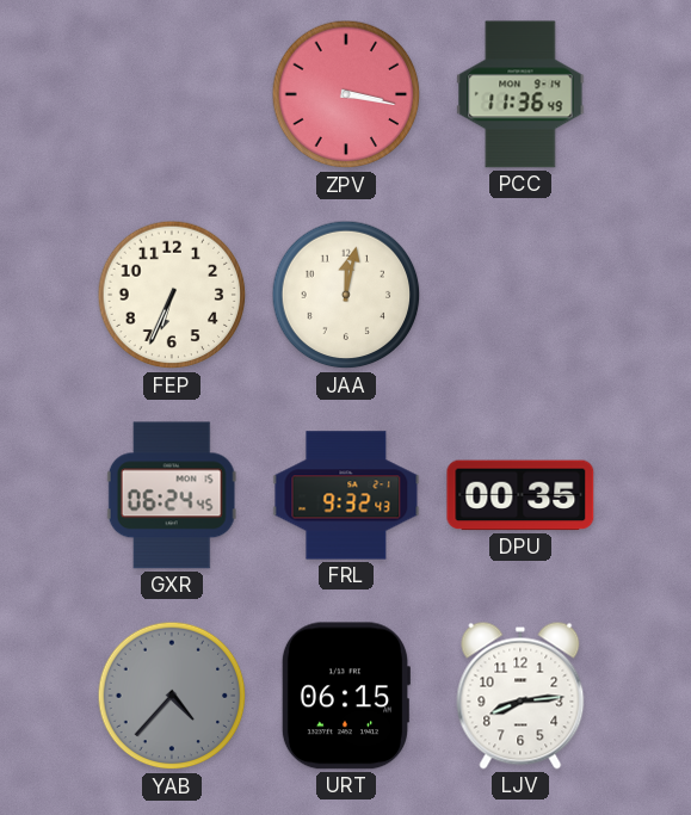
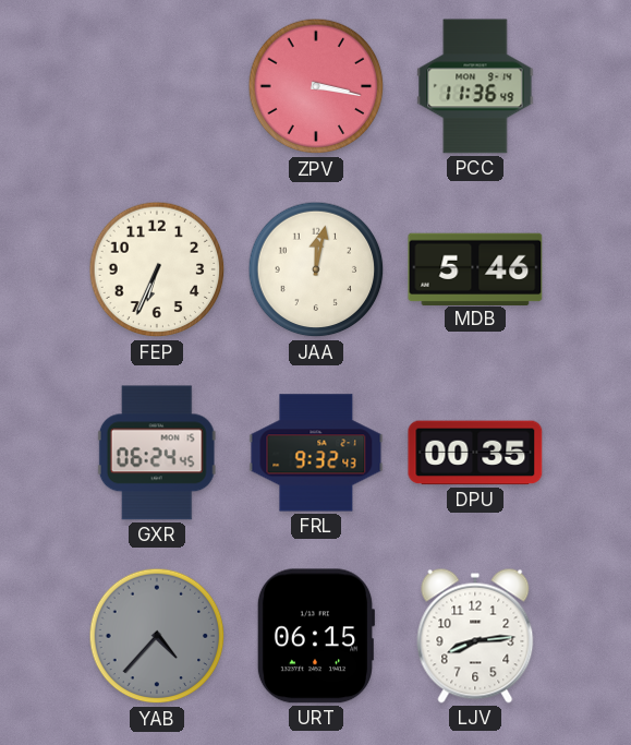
MDB: none -> 5:46
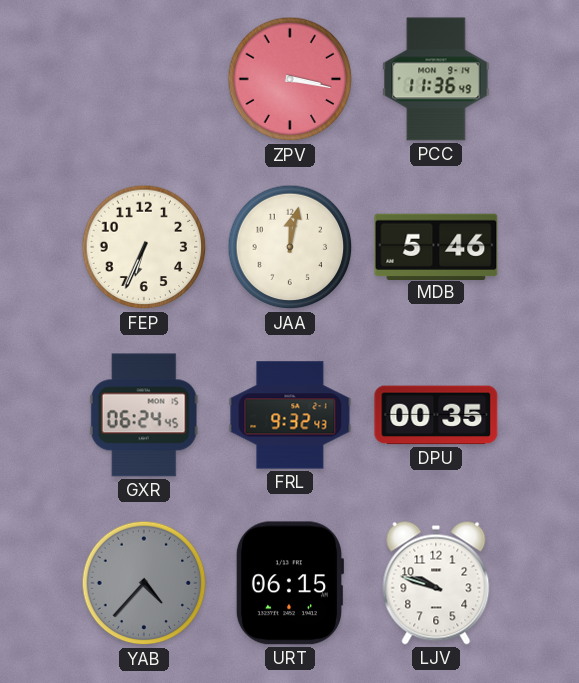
LJV: 8:14 -> 9:48
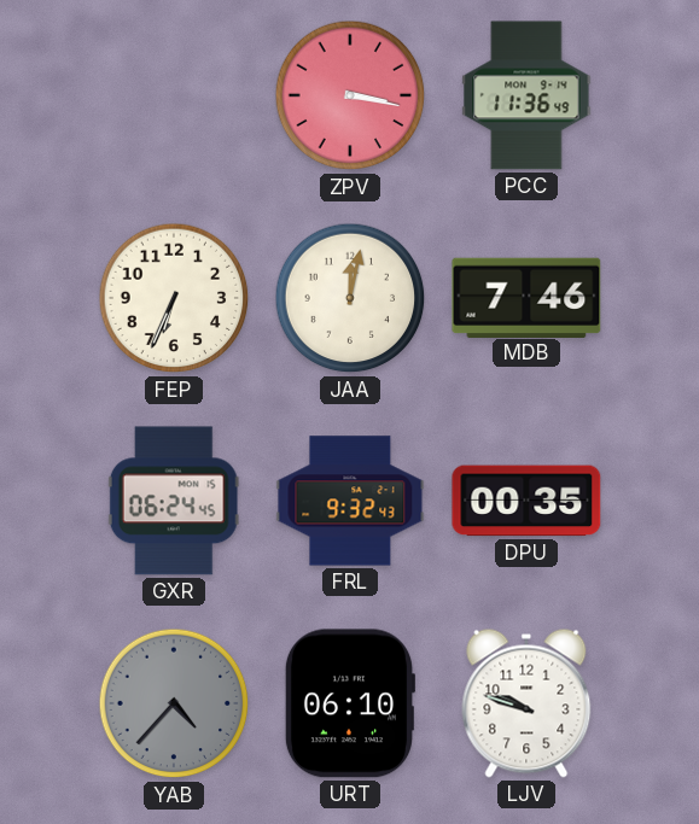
MDB: 5:46 -> 7:46
URT: 06:15 -> 06:10
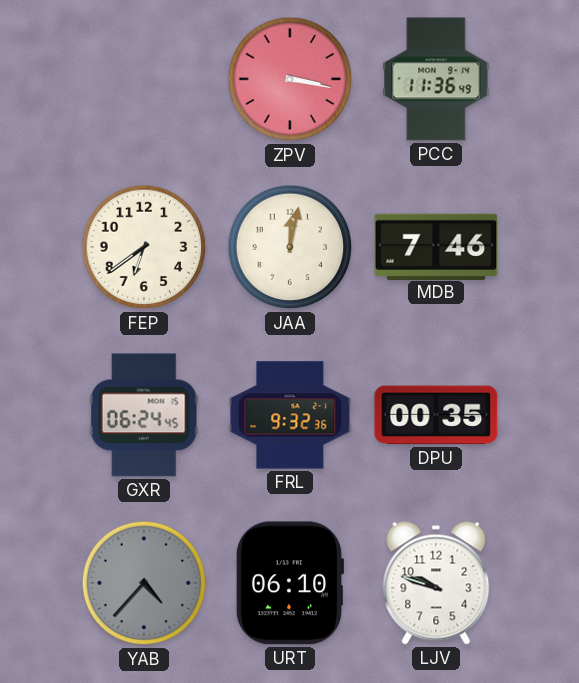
FEP: 6:34 -> 6:39
FRL: 9:32:43 -> 9:32:36
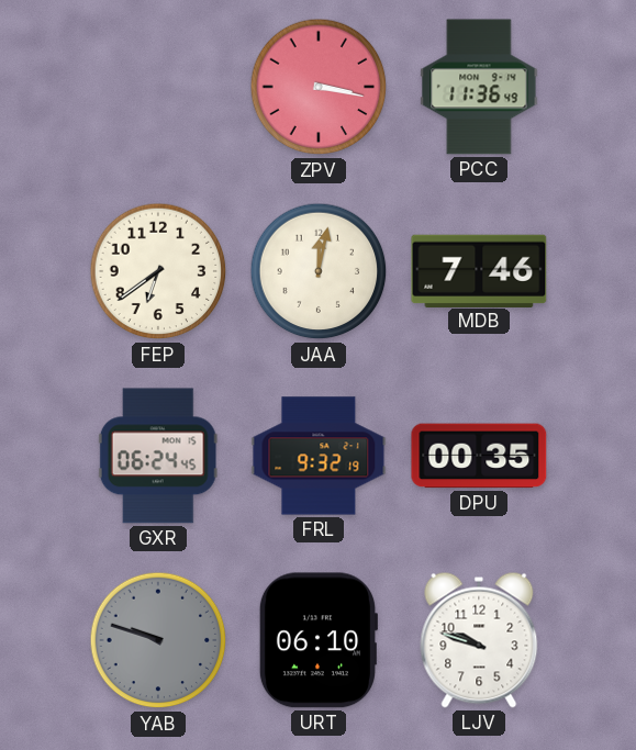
FRL: 9:32:36 -> 9:32:19
YAB: 4:37 -> 9:48
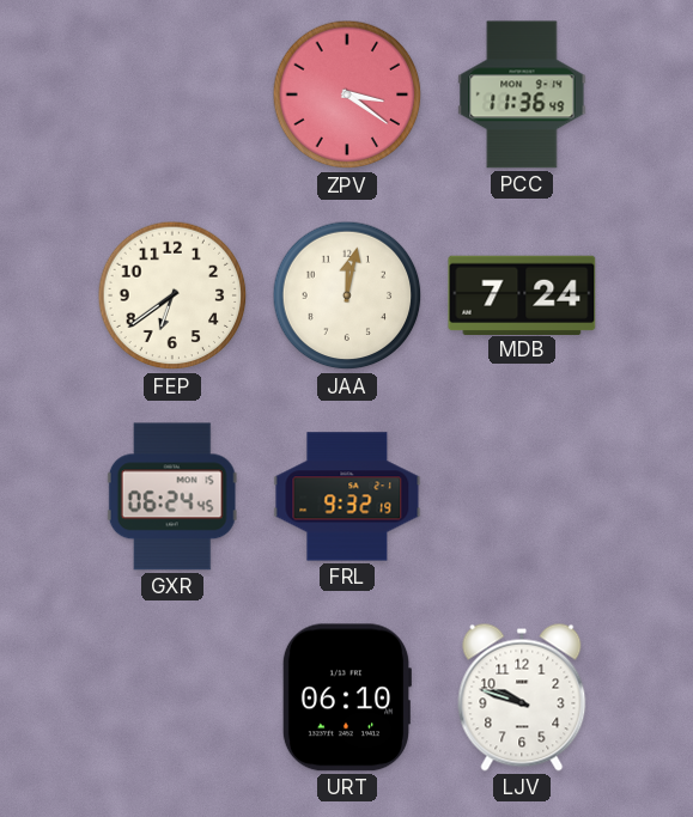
ZPV: 3:17 -> 3:21
MDB: 7:46 -> 7:24
DPU: 00:35 -> none
YAB: 9:48 -> none
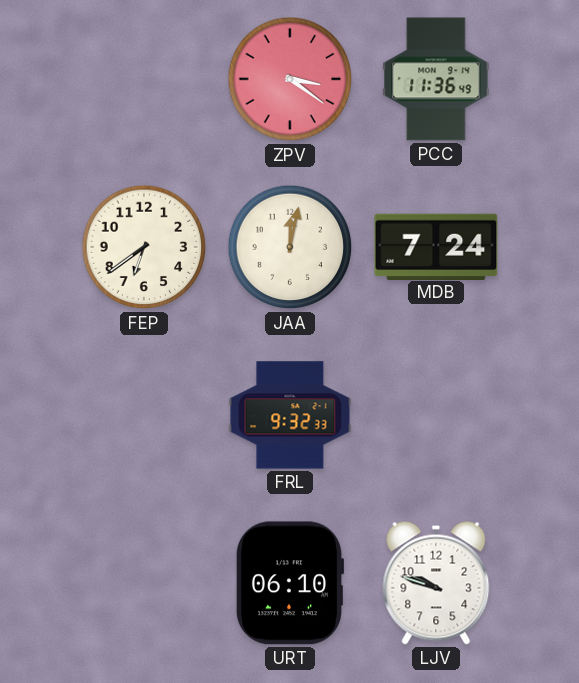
GXR: 06:24 -> none
FRL: 9:32:19 -> 9:32:33
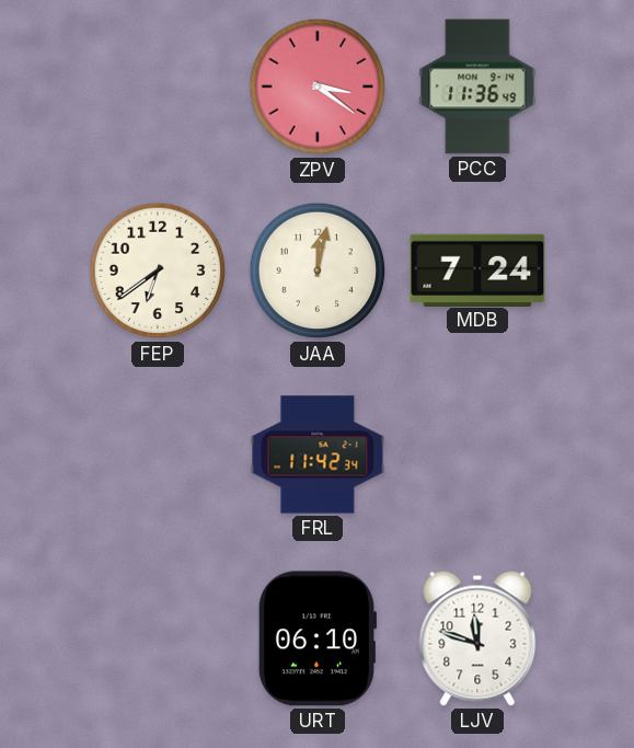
FRL: 9:32 -> 11:42
LJV: 9:48 -> 11:48
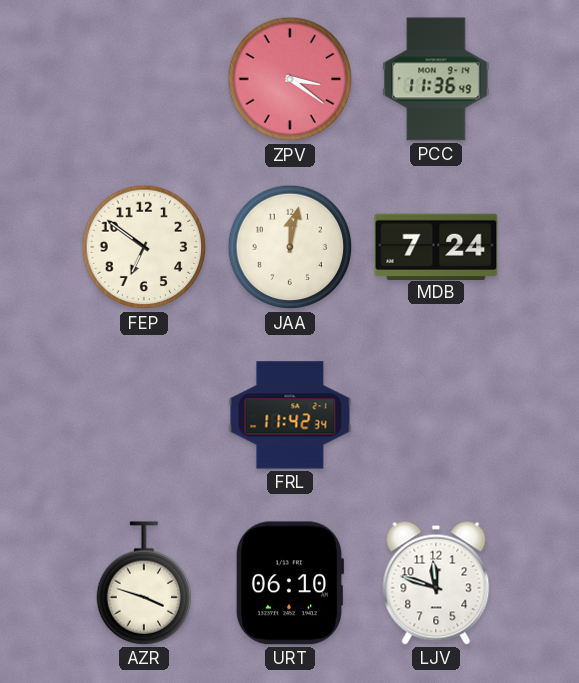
FEP: 6:39 -> 6:51
AZR: none -> 3:48
